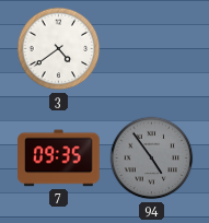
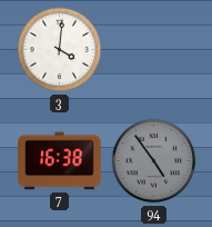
3: 4:39 -> 4:01
7: 09:35 -> 16:38
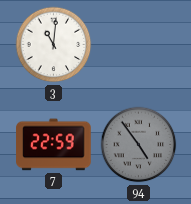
3: 4:01 -> 11:01
7: 16:38 -> 22:59
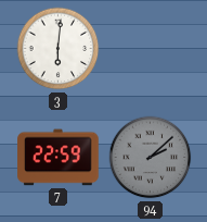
3: 11:01 -> 6:01
94: 4:54 -> 2:08
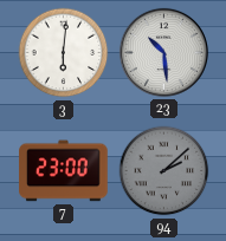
23: none -> 10:29
7: 22:59 -> 23:00
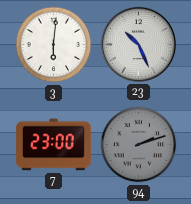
23: 10:29 -> 10:26
94: 2:08 -> 2:12
